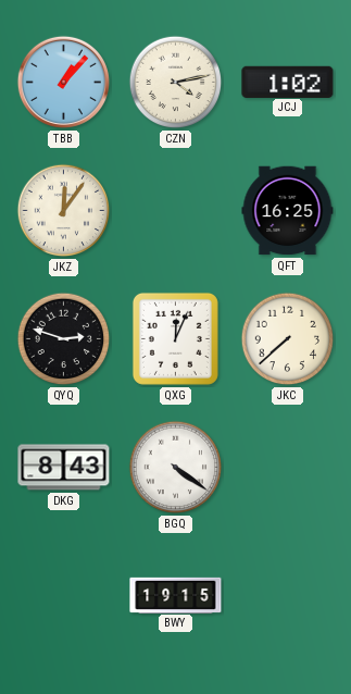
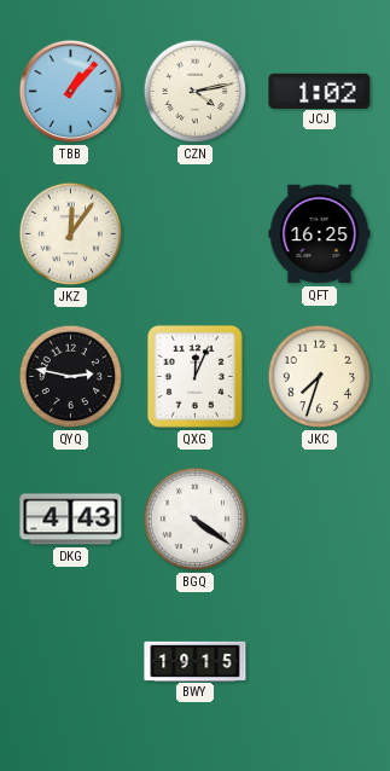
QYQ: 2:48 -> 2:47
JKC: 7:38 -> 7:33
DKG: 8:43 -> 4:43
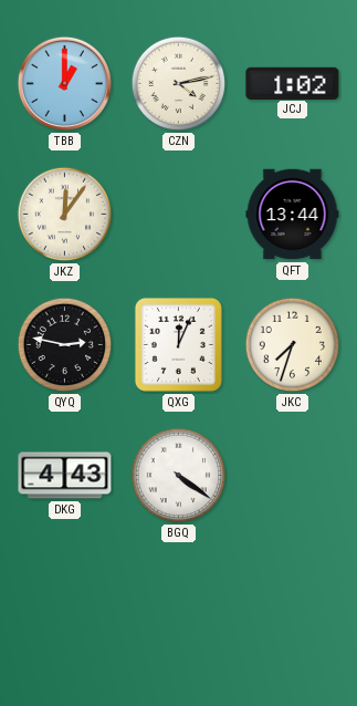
TBB: 1:07 -> 1:00
QFT: 16:25 -> 13:44
BWY: 19:15 -> none
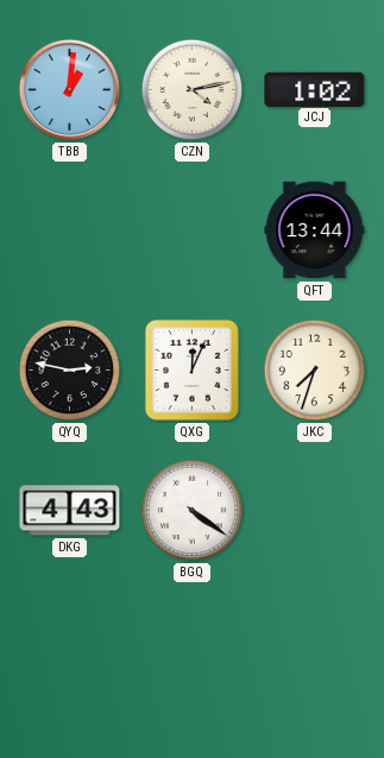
TBB: 1:00 -> 1:01
JKZ: 12:06 -> none
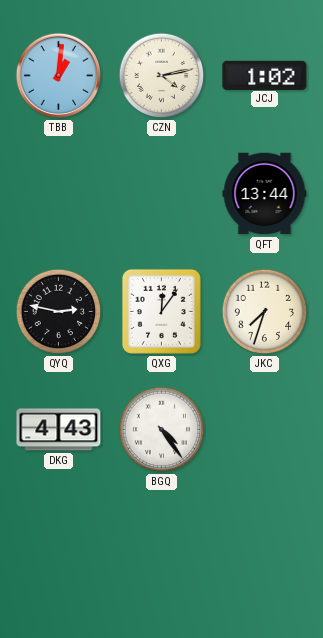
QXG: 12:04 -> 12:06
BGQ: 4:21 -> 4:24
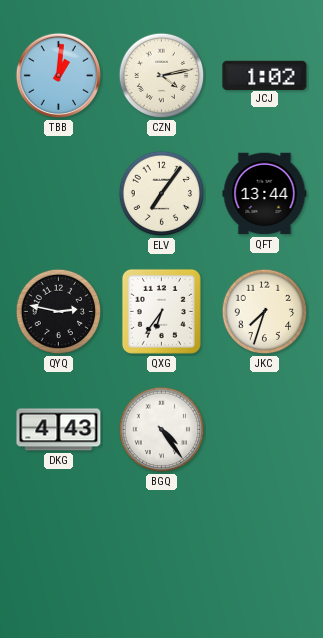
ELV: none -> 7:06
QXG: 12:06 -> 6:36
